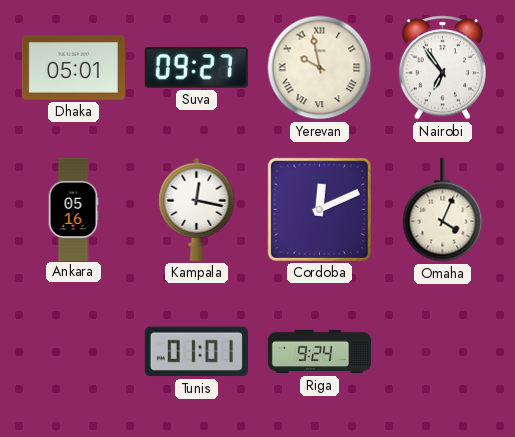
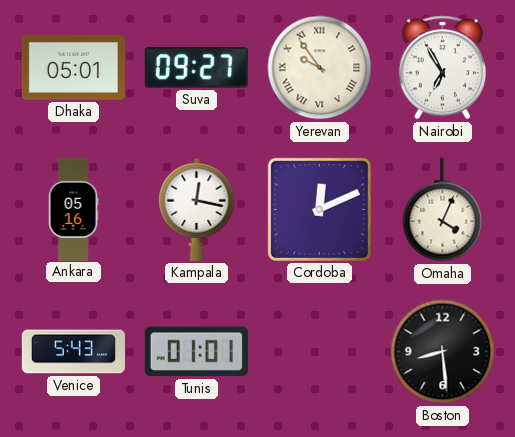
Yerevan: 9:58 -> 9:54
Nairobi: 6:54 -> 6:55
Venice: none -> 5:43
Riga: 9:24 -> none
Boston: none -> 8:29
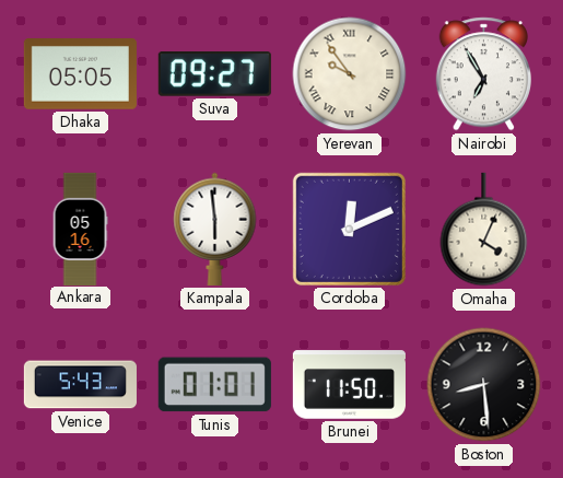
Dhaka: 05:01 -> 05:05
Kampala: 12:17 -> 5:59
Brunei: none -> 11:50
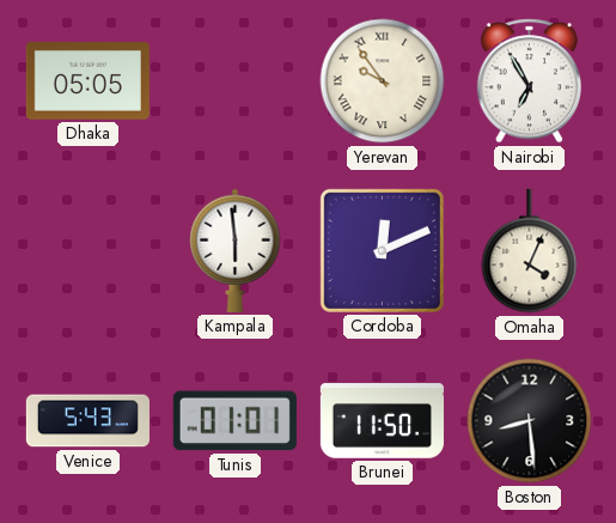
Suva: 09:27 -> none
Ankara: 05:16 -> none
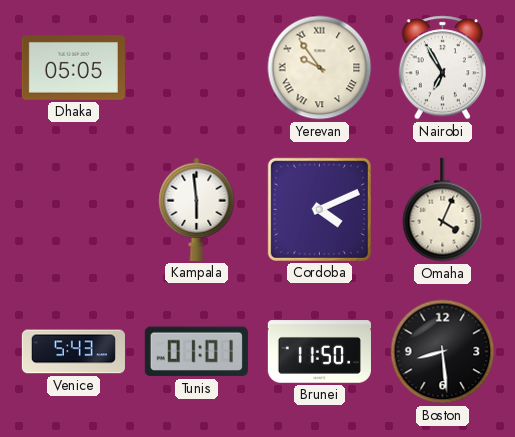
Cordoba: 12:11 -> 4:11
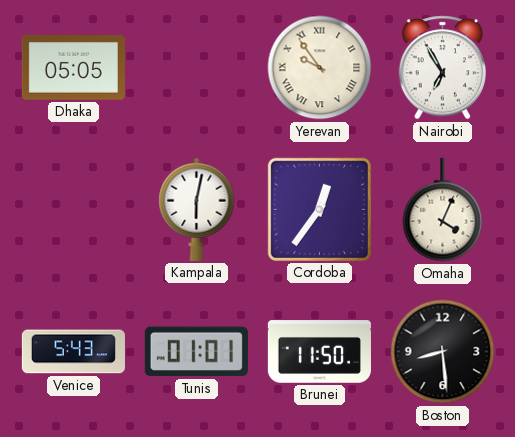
Kampala: 5:59 -> 6:02
Cordoba: 4:11 -> 12:36
